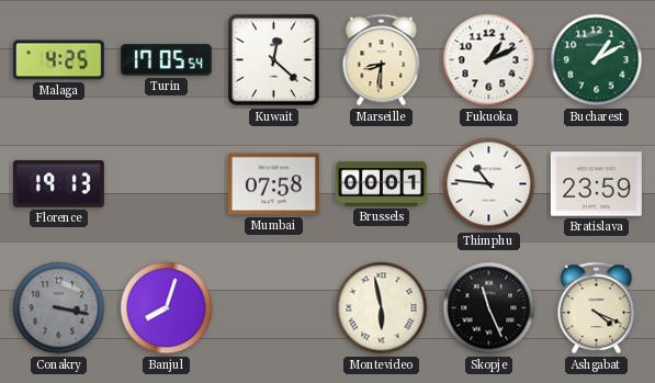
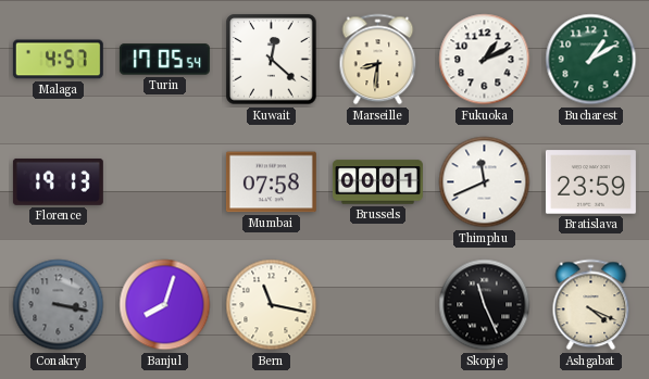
Malaga: 4:25 -> 4:57
Thimphu: 10:46 -> 11:41
Bern: none -> 11:17
Montevideo: 5:58 -> none
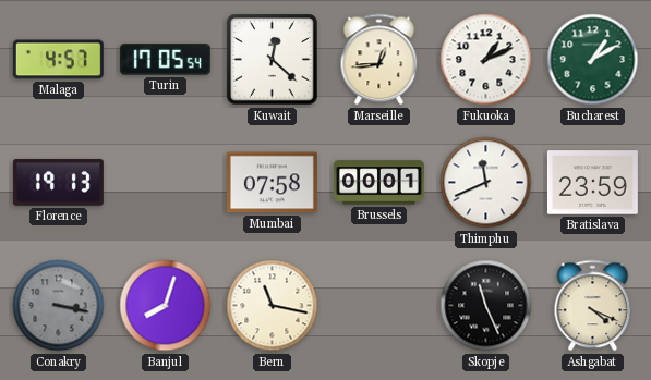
Marseille: 8:31 -> 12:44
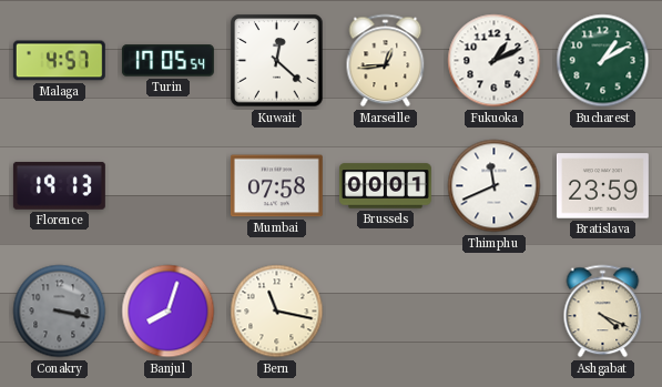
Skopje: 11:26 -> none
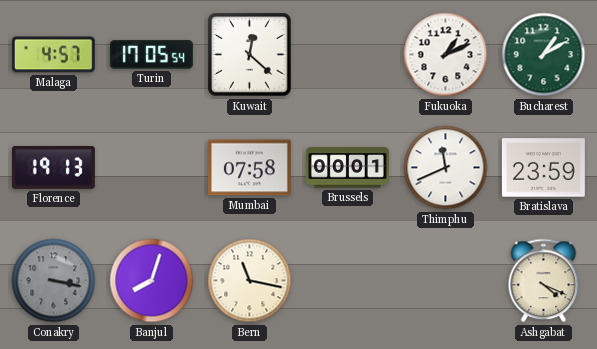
Marseille: 12:44 -> none
